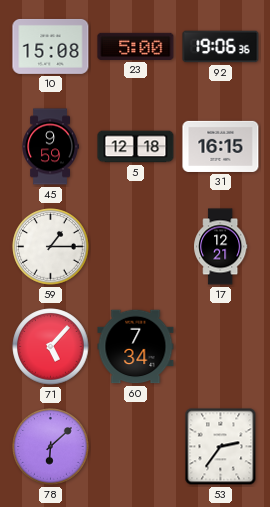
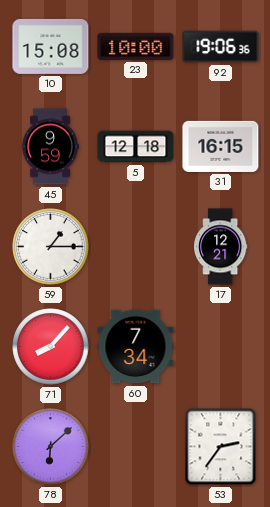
23: 5:00 -> 10:00
71: 5:07 -> 8:07
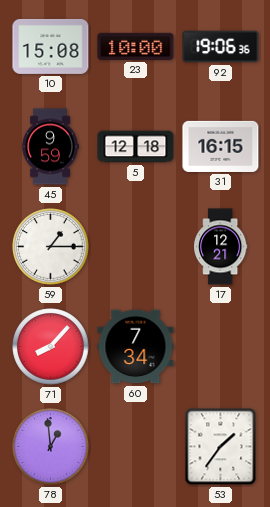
78: 6:08 -> 12:59
53: 2:36 -> 1:36
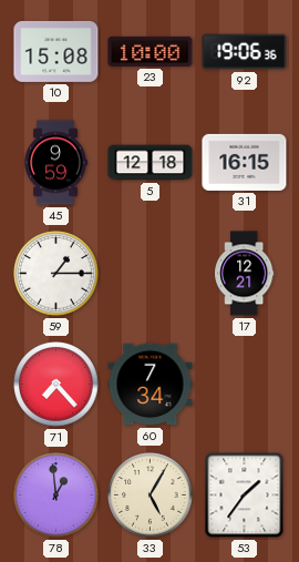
71: 8:07 -> 7:23
33: none -> 5:05
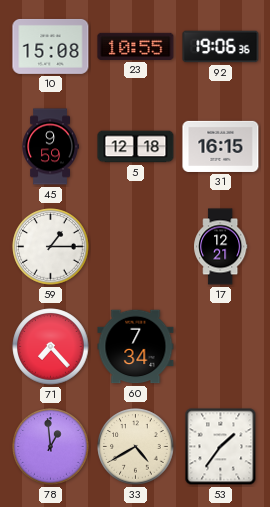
23: 10:00 -> 10:55
33: 5:05 -> 4:40
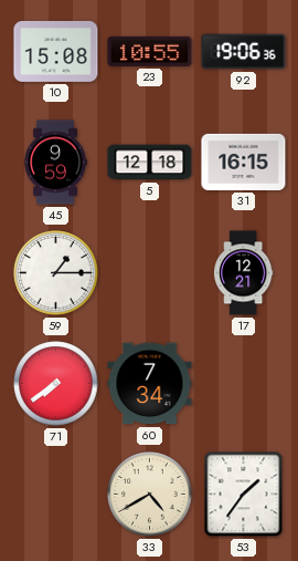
71: 7:23 -> 7:39
78: 12:59 -> none
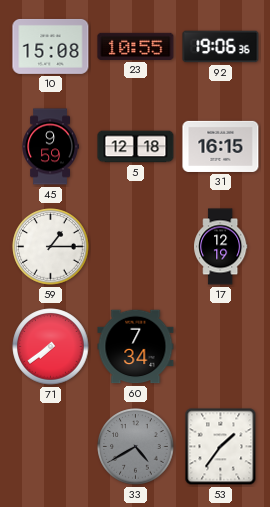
17: 12:21 -> 12:19
33 dial: cream -> grey
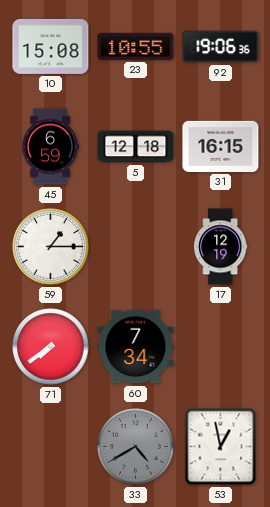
45: 9:59 -> 6:59
53: 1:36 -> 12:58
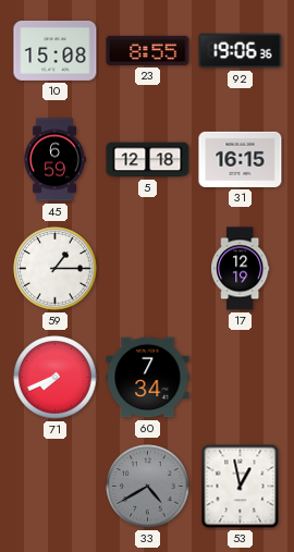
23: 10:55 -> 8:55
71: 7:39 -> 7:41
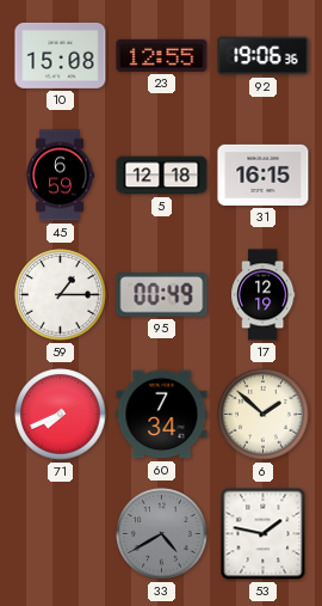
23: 8:55 -> 12:55
95: none -> 00:49
6: none -> 1:52
53: 12:58 -> 1:47
